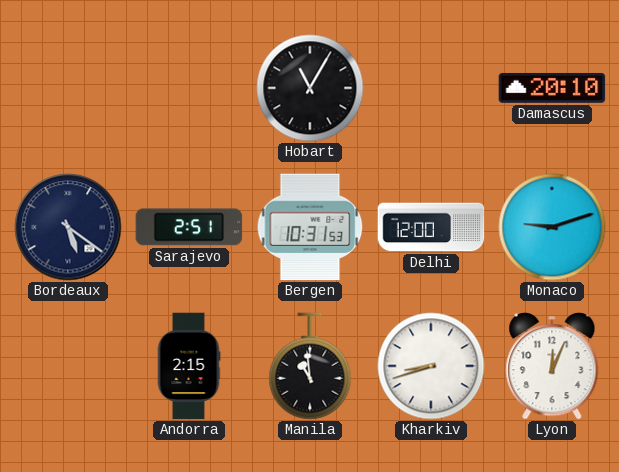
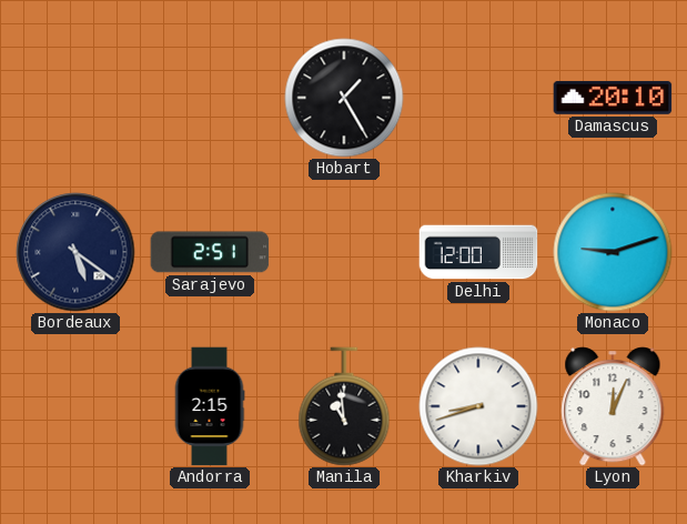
Hobart: 11:05 -> 1:25
Bergen: 10:31 -> none
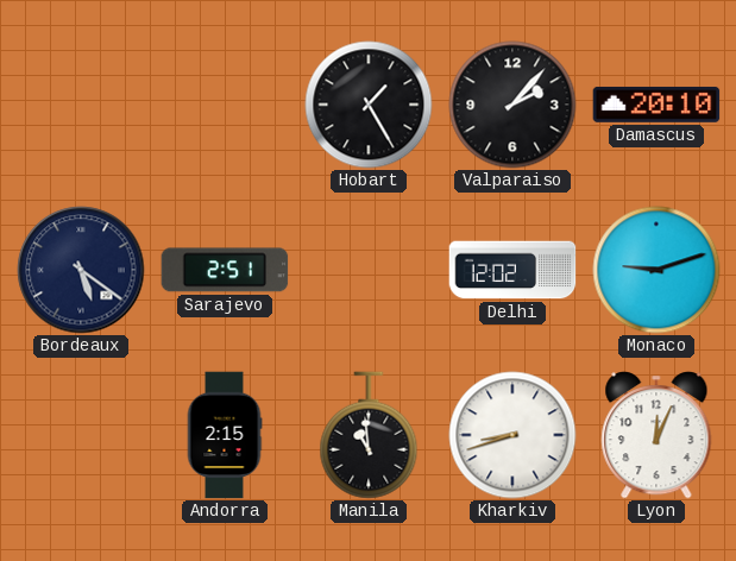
Valparaiso: none -> 2:07
Delhi: 12:00 -> 12:02
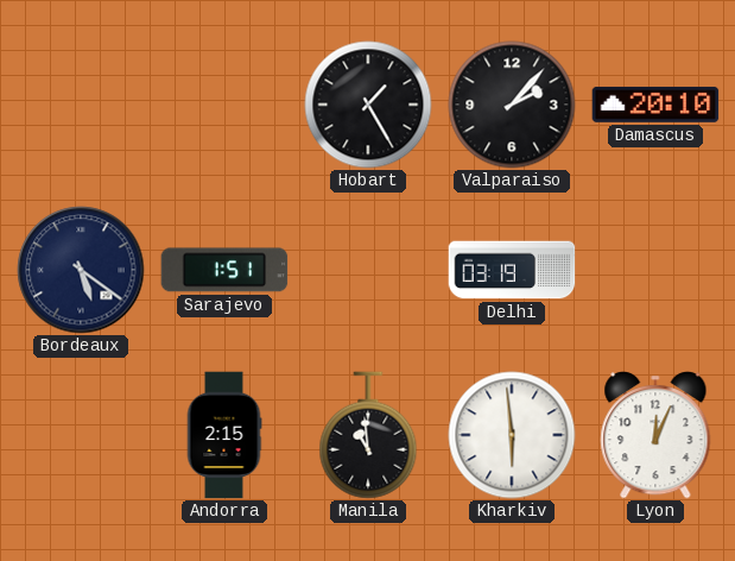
Sarajevo: 2:51 -> 1:51
Delhi: 12:02 -> 03:19
Monaco: 9:12 -> none
Kharkiv: 8:42 -> 5:59
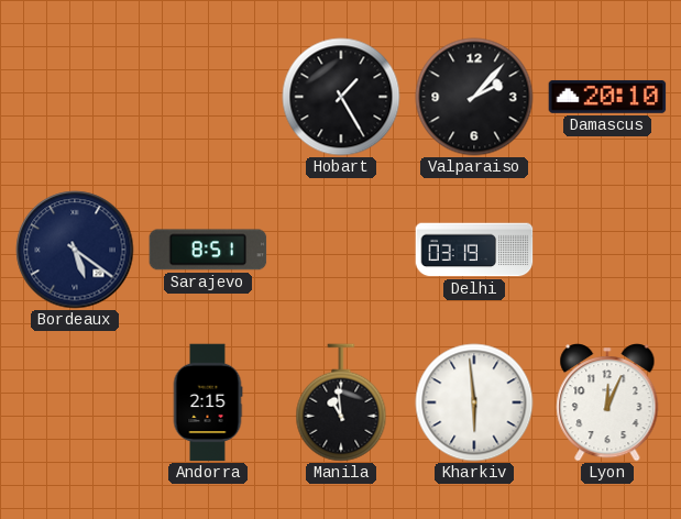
Sarajevo: 1:51 -> 8:51
